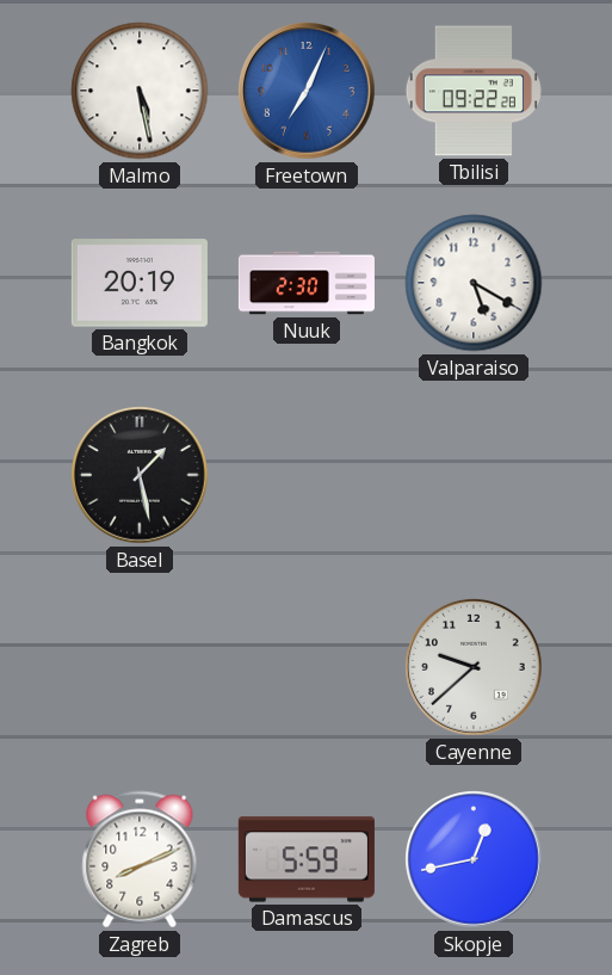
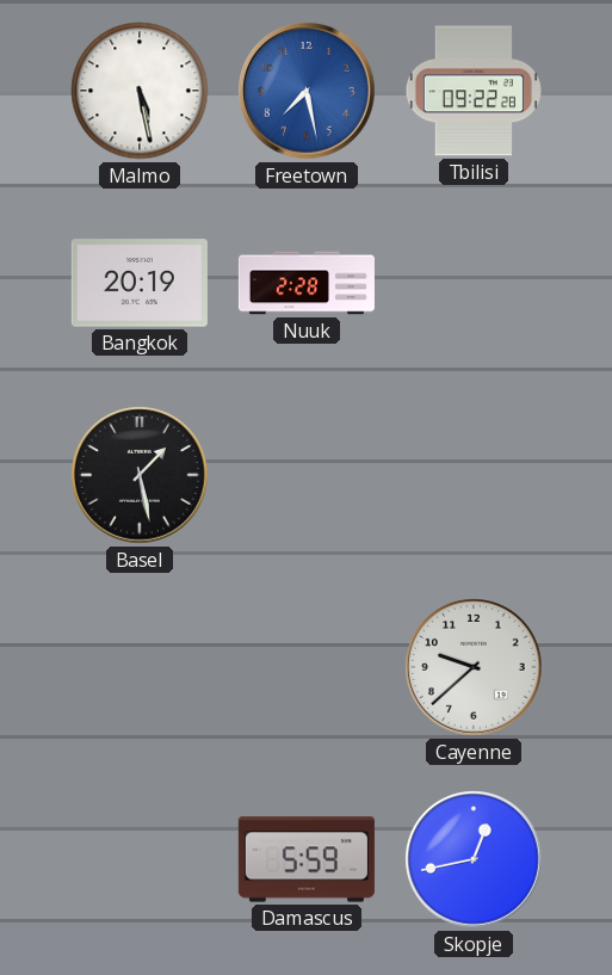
Freetown: 7:04 -> 7:28
Nuuk: 2:30 -> 2:28
Valparaiso: 5:20 -> none
Zagreb: 8:11 -> none
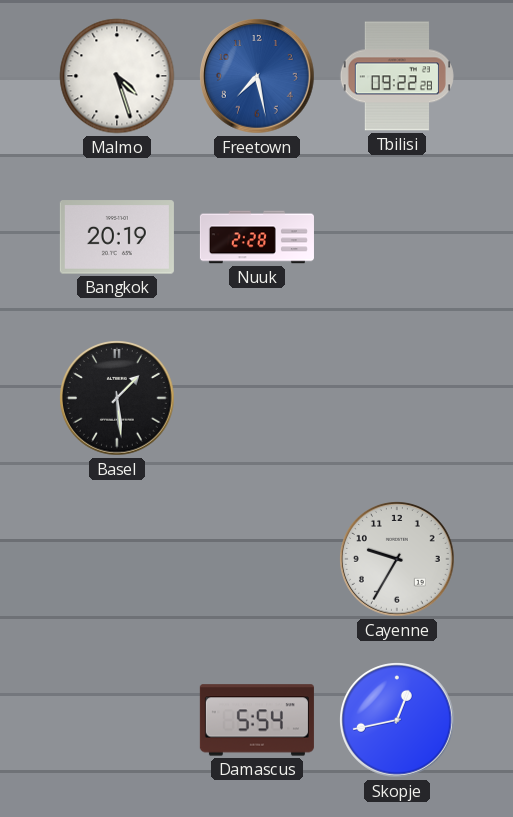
Malmo: 5:28 -> 4:27
Basel: 1:28 -> 1:29
Cayenne: 9:38 -> 9:35
Damascus: 5:59 -> 5:54
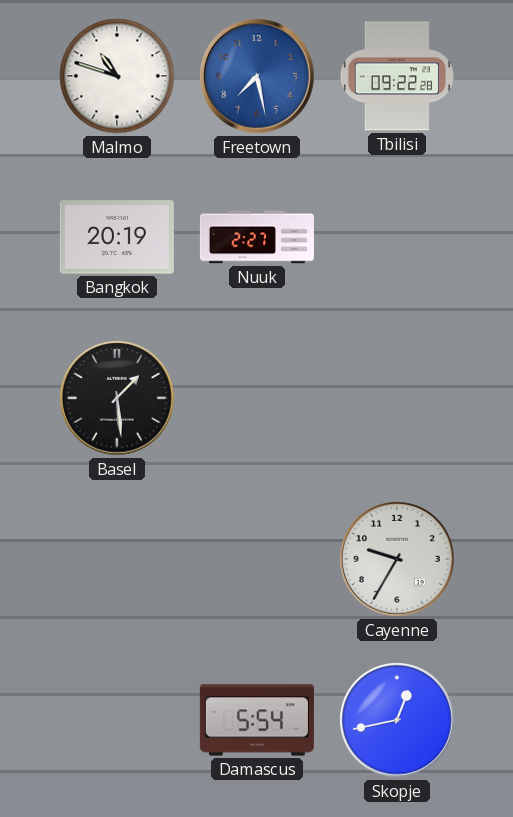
Malmo: 4:27 -> 10:48
Nuuk: 2:28 -> 2:27
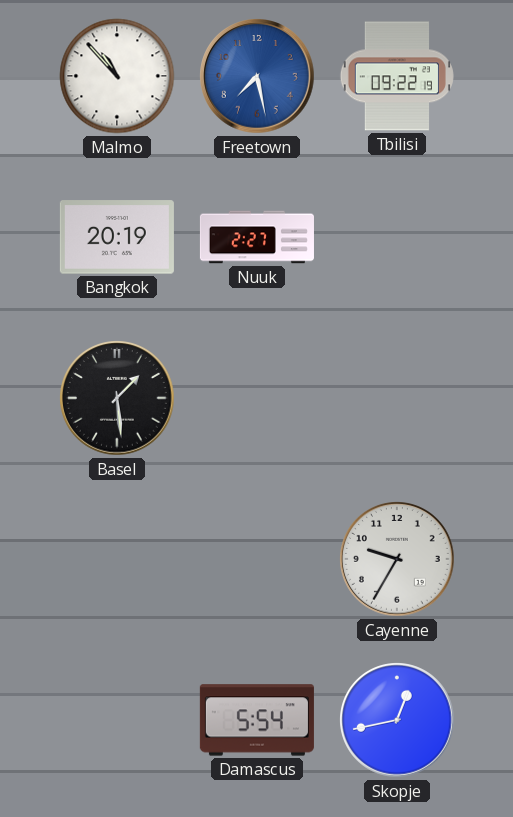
Malmo: 10:48 -> 10:53
Tbilisi: 09:22:28 -> 09:22:19
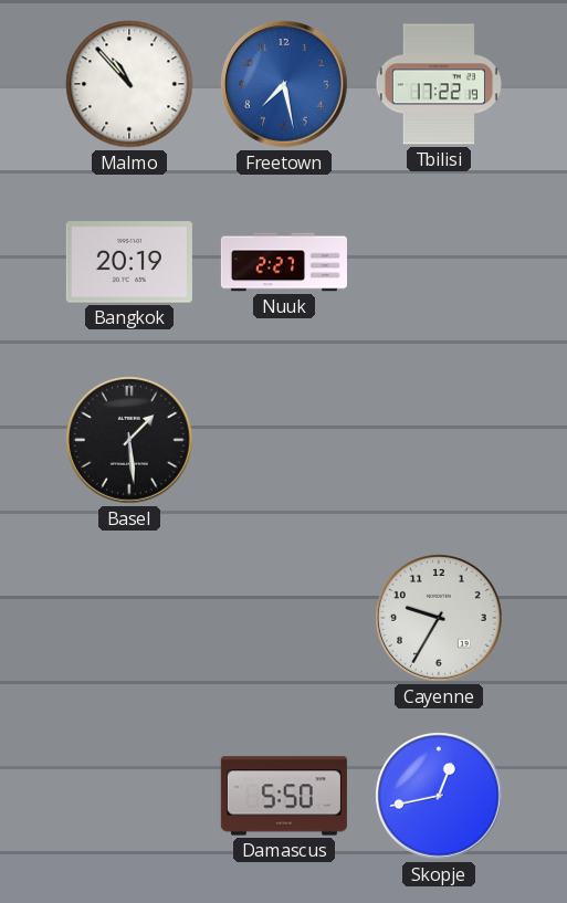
Tbilisi: 09:22 -> 17:22
Damascus: 5:54 -> 5:50
